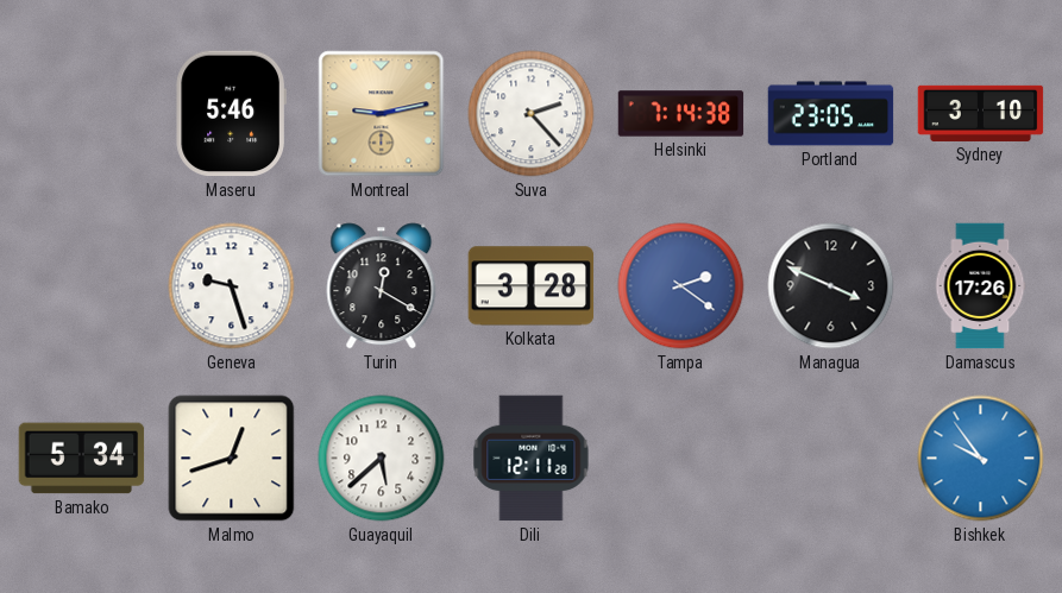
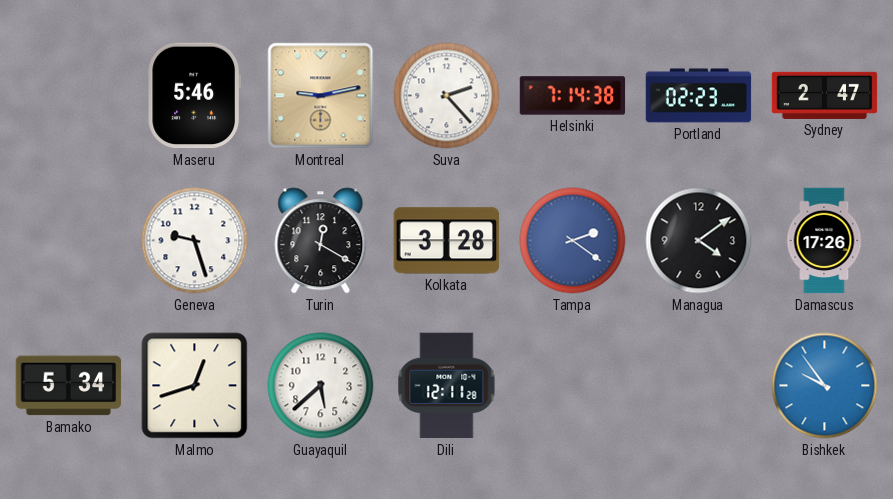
Portland: 23:05 -> 02:23
Sydney: 3:10 -> 2:47
Managua: 3:49 -> 4:09
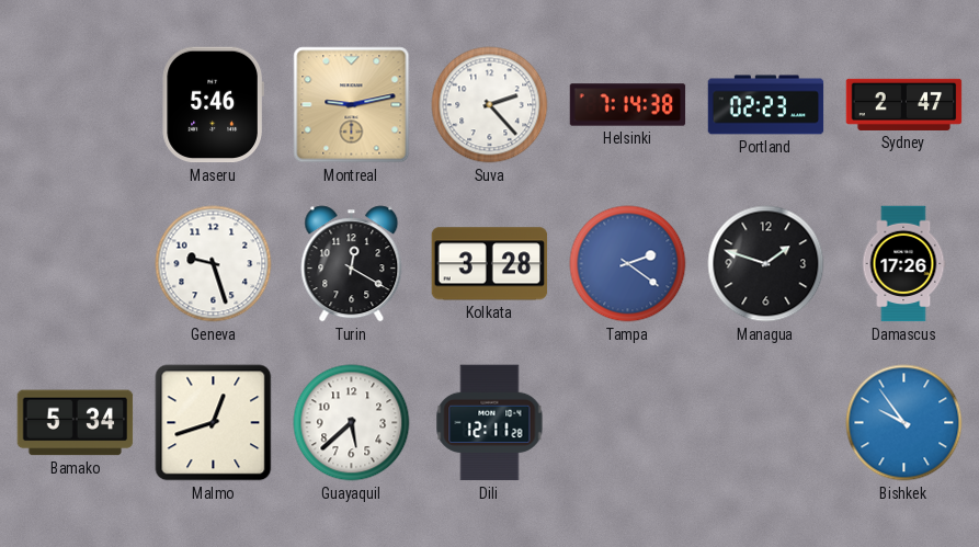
Managua: 4:09 -> 1:48
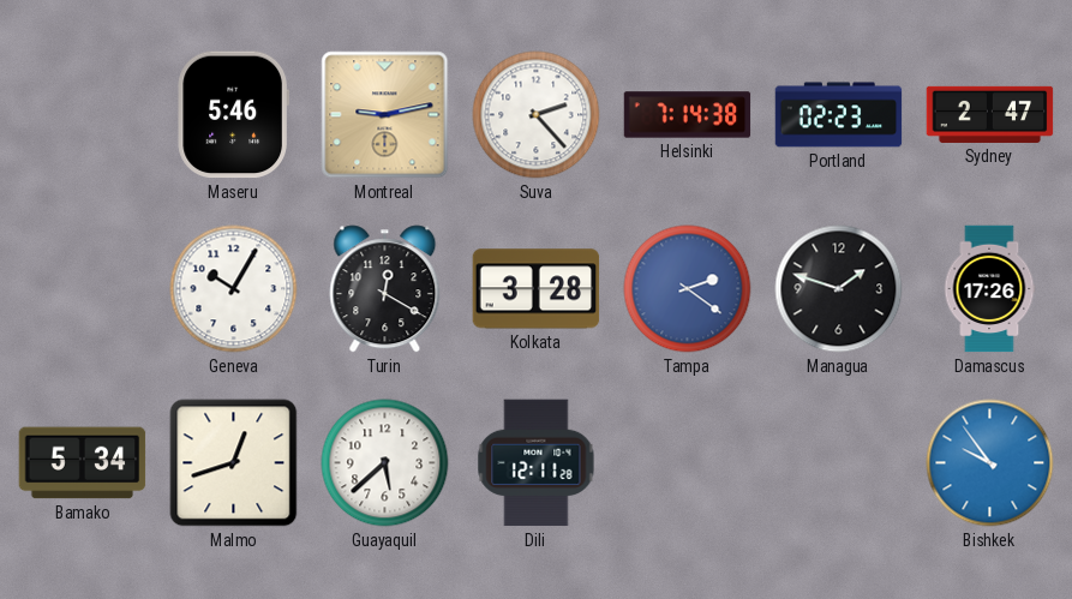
Geneva: 9:27 -> 10:05
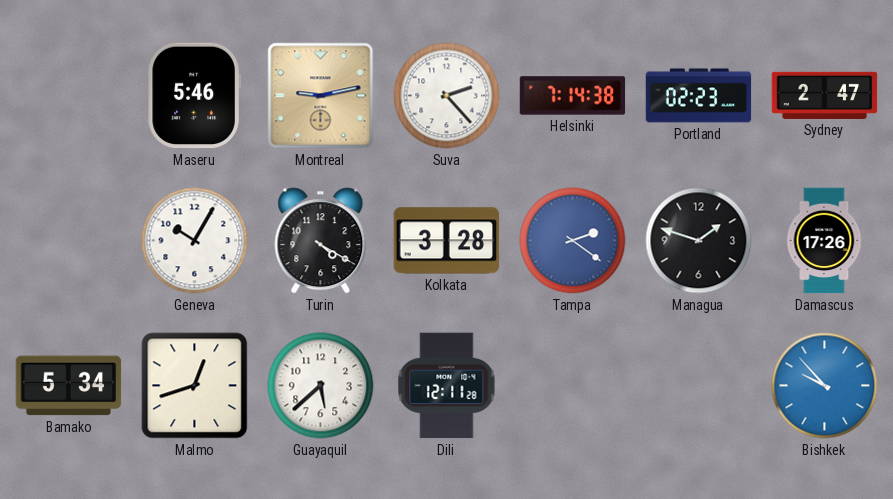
Turin: 12:20 -> 4:20
Bishkek: 9:54 -> 9:53
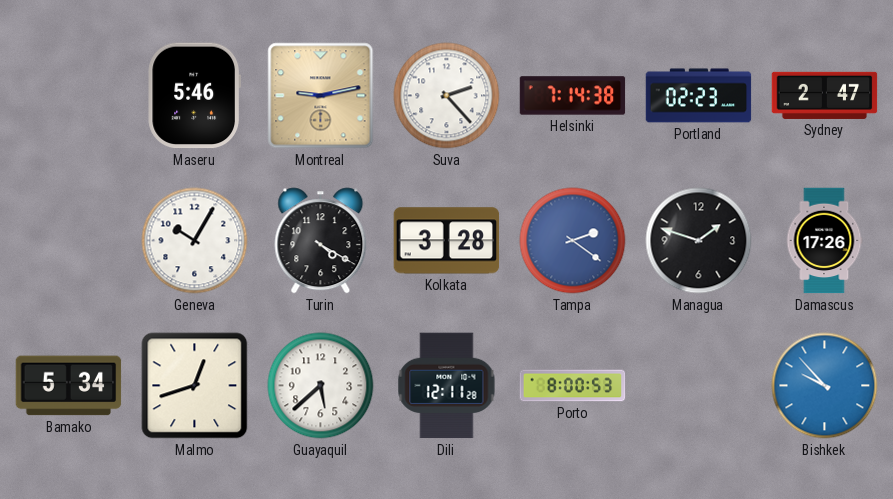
Porto: none -> 8:00
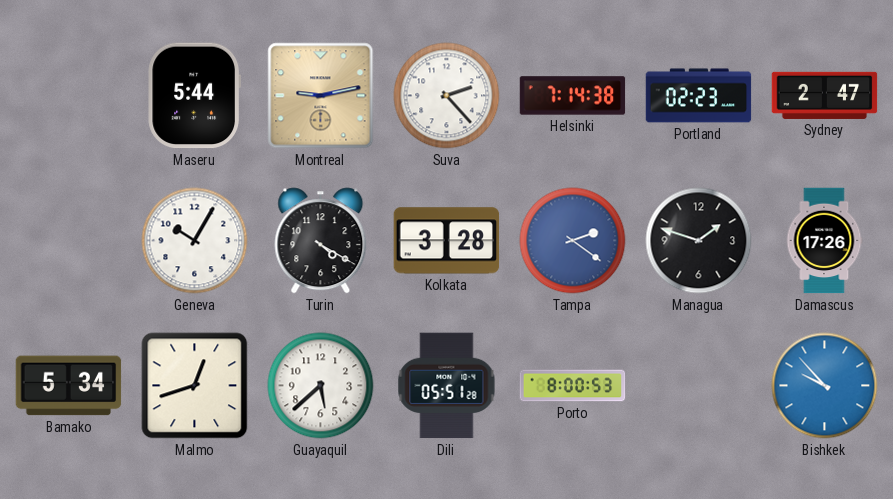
Maseru: 5:46 -> 5:44
Dili: 12:11 -> 05:51
